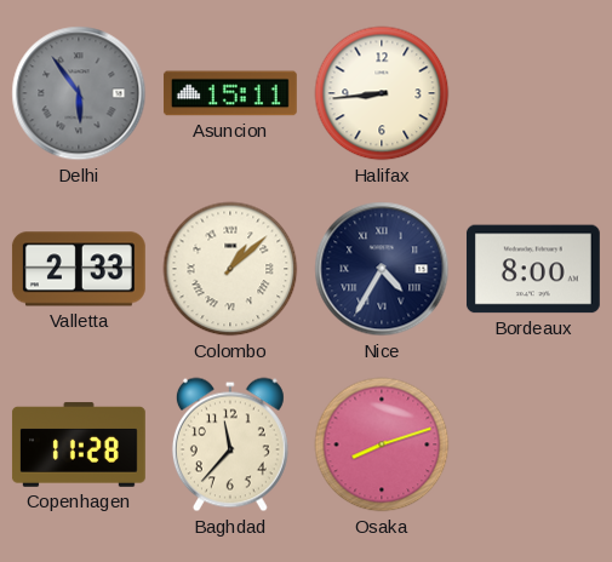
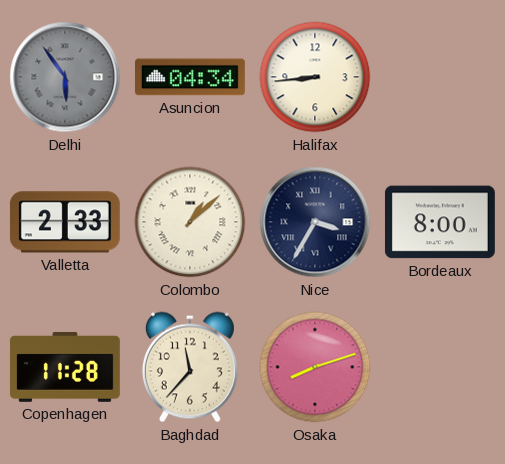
Asuncion: 15:11 -> 04:34
Nice: 4:35 -> 3:35
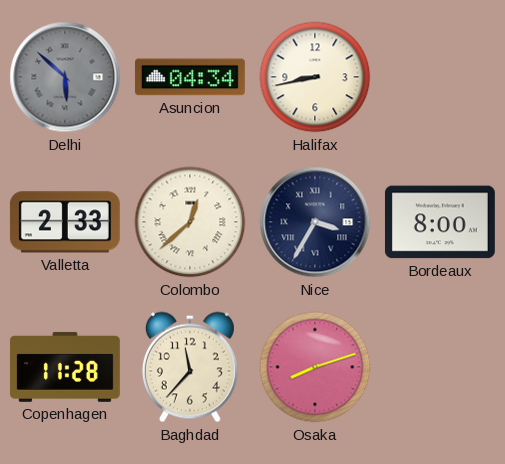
Delhi: 5:54 -> 5:52
Halifax: 8:44 -> 8:43
Colombo: 1:08 -> 12:38
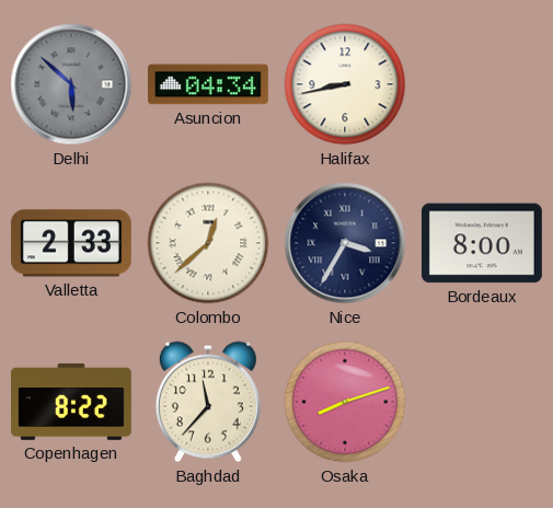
Copenhagen: 11:28 -> 8:22
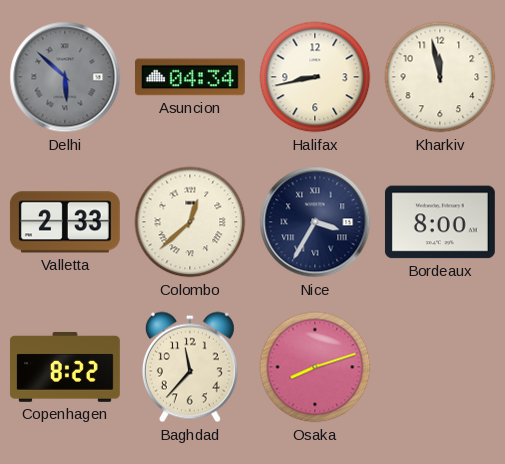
Kharkiv: none -> 11:58
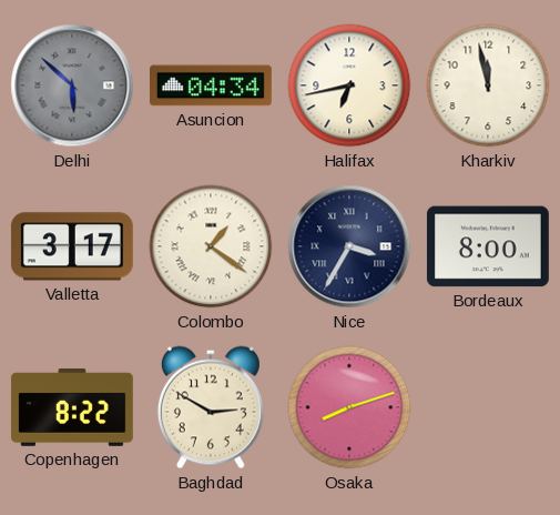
Halifax: 8:43 -> 6:43
Valletta: 2:33 -> 3:17
Colombo: 12:38 -> 1:21
Baghdad: 11:37 -> 2:50
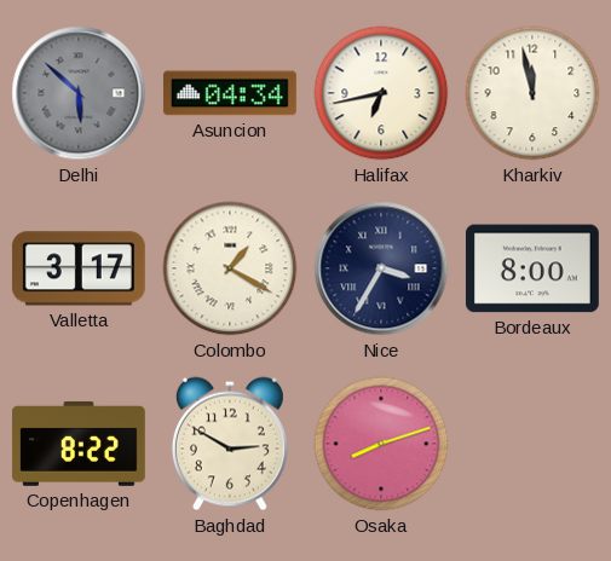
Colombo: 1:21 -> 1:20
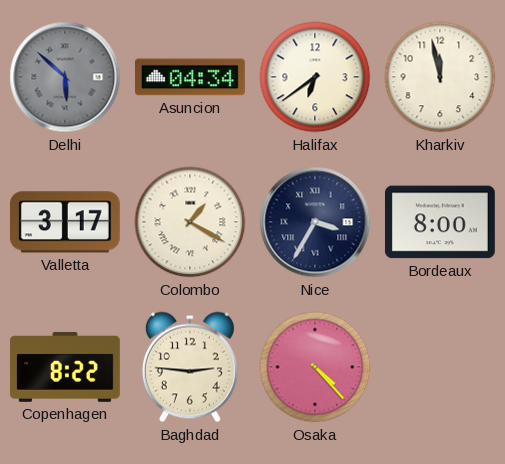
Halifax: 6:43 -> 6:39
Baghdad: 2:50 -> 2:46
Osaka: 8:12 -> 4:23
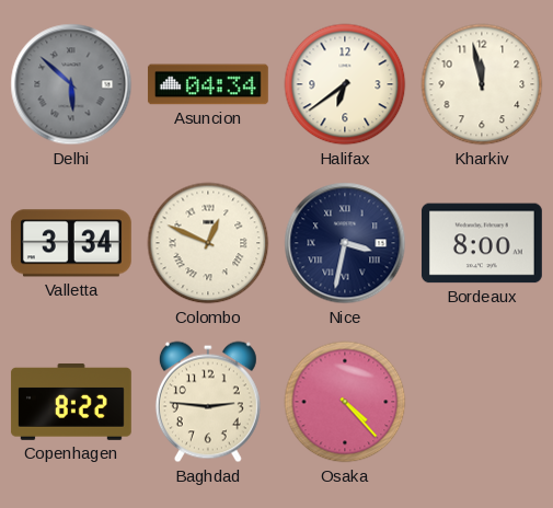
Valletta: 3:17 -> 3:34
Colombo: 1:20 -> 12:49
Nice: 3:35 -> 3:32
